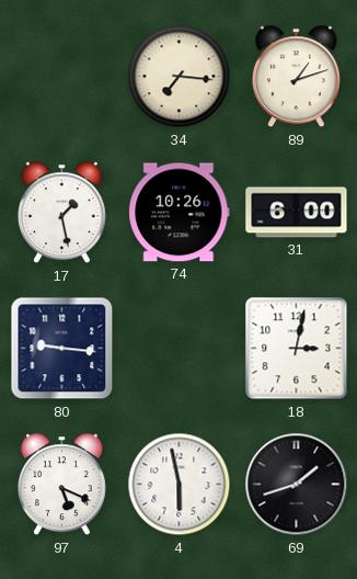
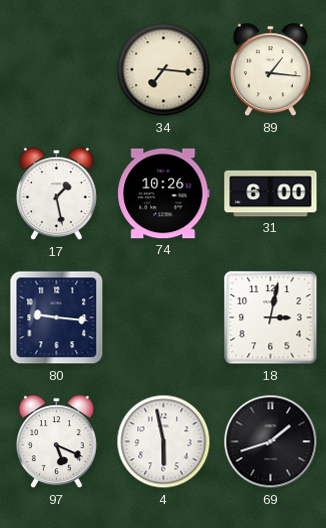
89: 1:12 -> 1:16
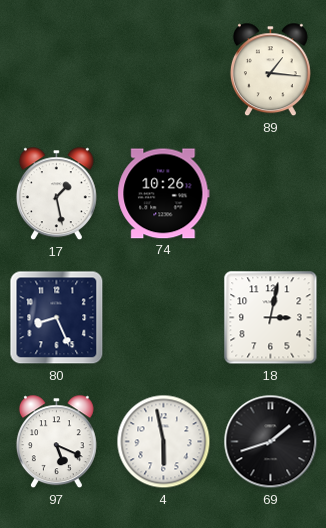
34: 7:16 -> none
31: 6:00 -> none
80: 9:16 -> 8:26
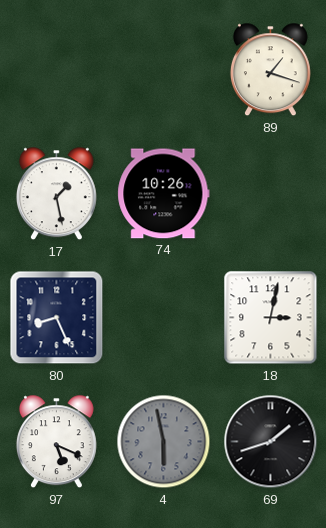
89: 1:16 -> 1:18
4 dial: white -> grey
